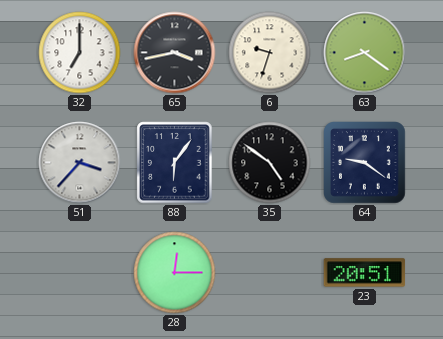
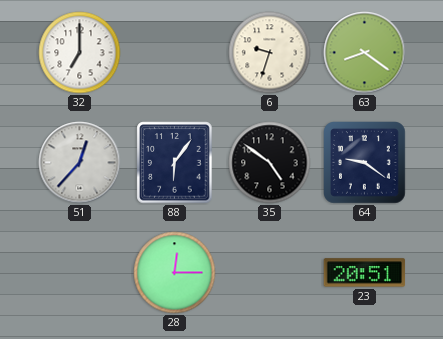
65: 3:43 -> none
51: 3:37 -> 12:37
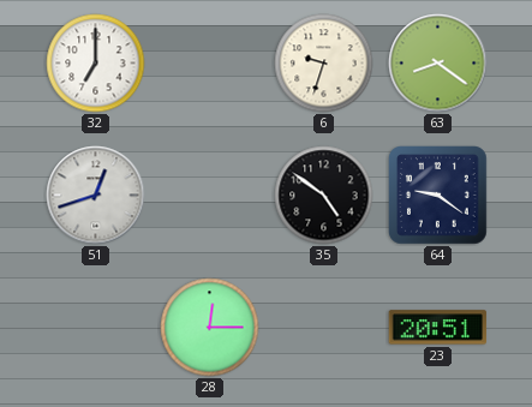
51: 12:37 -> 12:42
88: 6:06 -> none
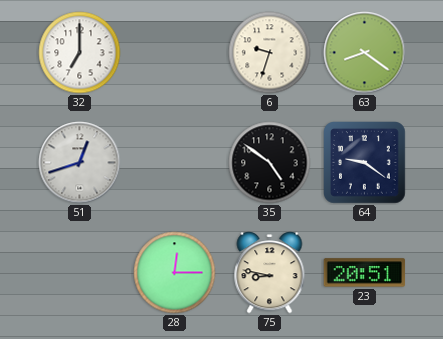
75: none -> 8:47
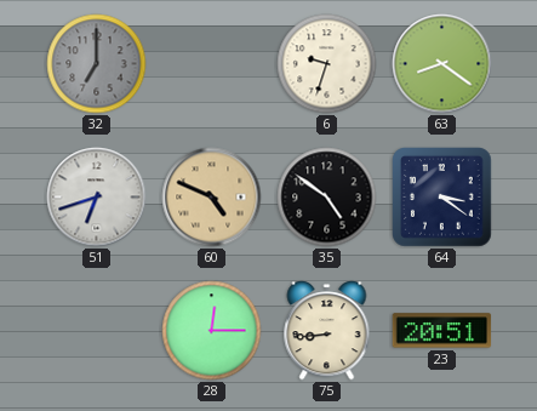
32 dial: white -> grey
51: 12:42 -> 6:42
60: none -> 4:49
64: 9:21 -> 3:21
75: 8:47 -> 8:44
